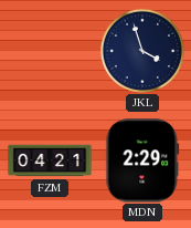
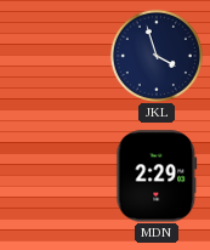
FZM: 04:21 -> none
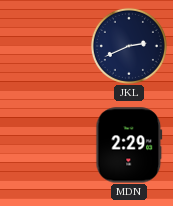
JKL: 3:57 -> 2:41
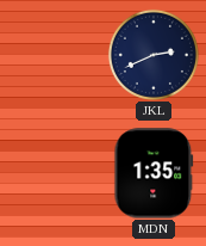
MDN: 2:29 -> 1:35
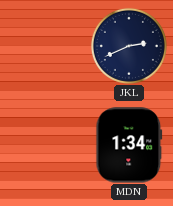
MDN: 1:35 -> 1:34
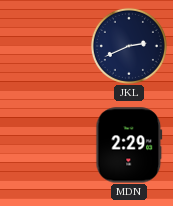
MDN: 1:34 -> 2:29
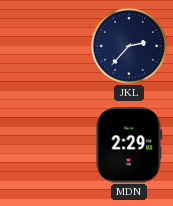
JKL: 2:41 -> 2:37
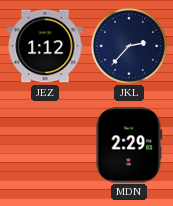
JEZ: none -> 1:12
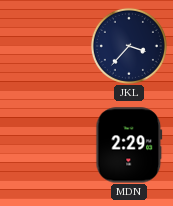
JEZ: 1:12 -> none
JKL: 2:37 -> 3:37
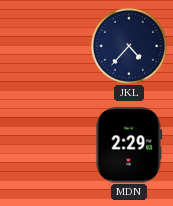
JKL: 3:37 -> 4:37
